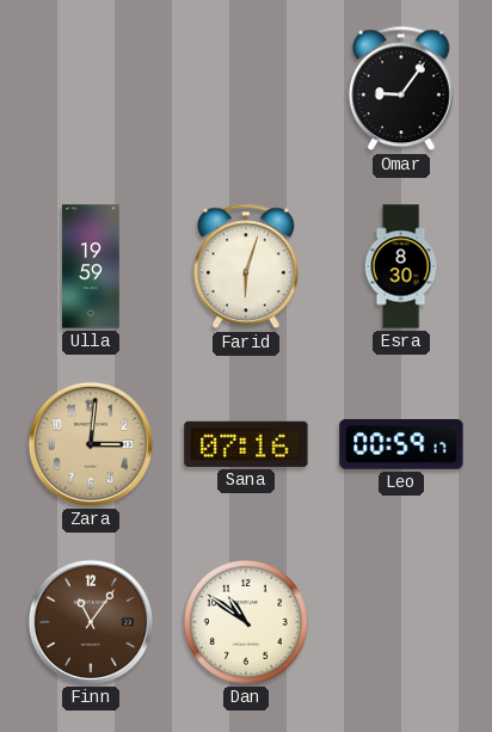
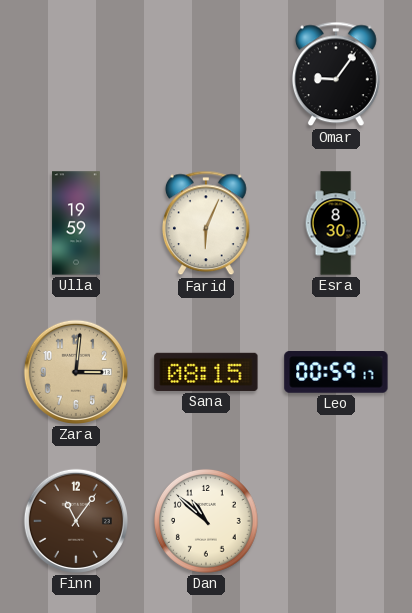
Farid: 6:03 -> 6:04
Sana: 07:16 -> 08:15
Dan: 10:51 -> 10:52
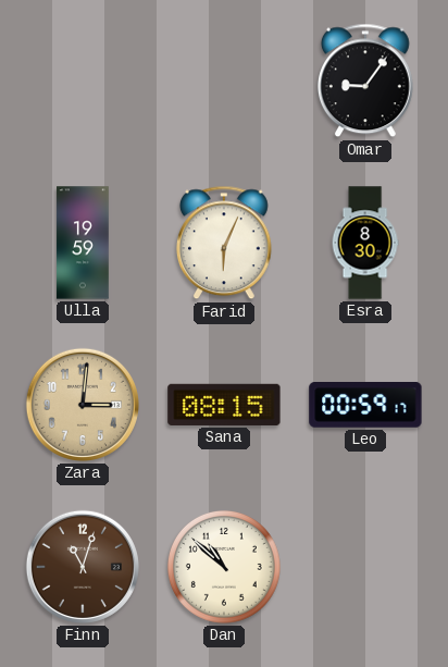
Finn: 11:06 -> 11:03
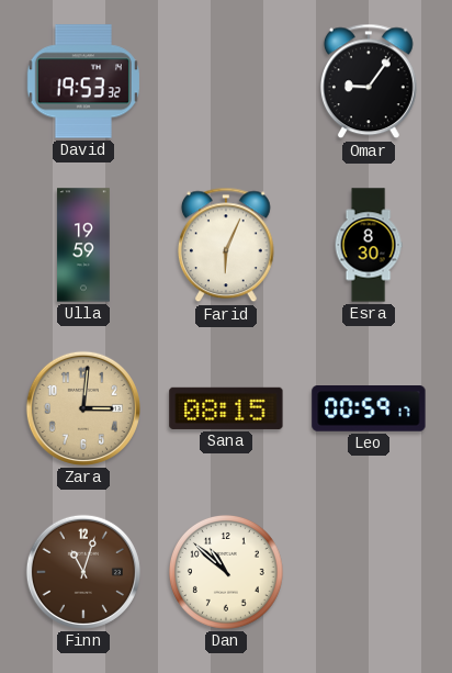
David: none -> 19:53
